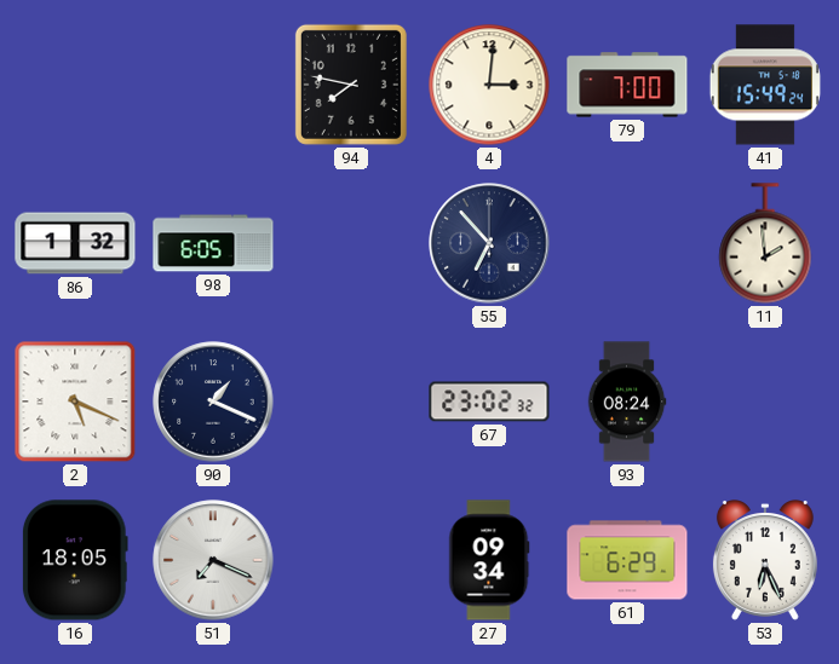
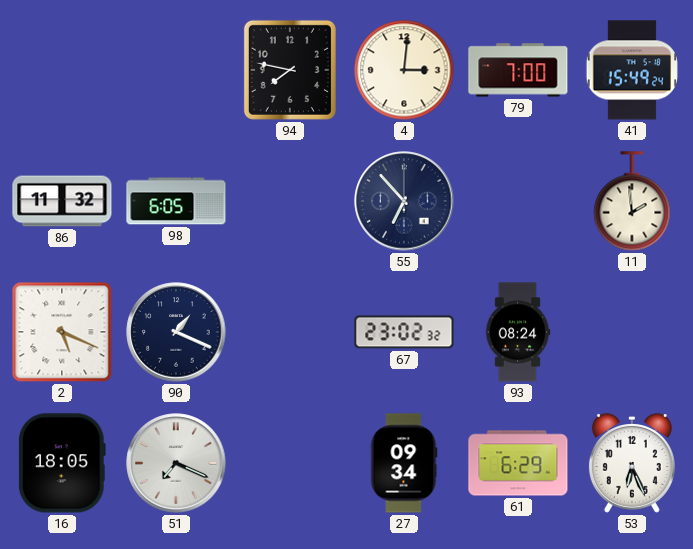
86: 1:32 -> 11:32
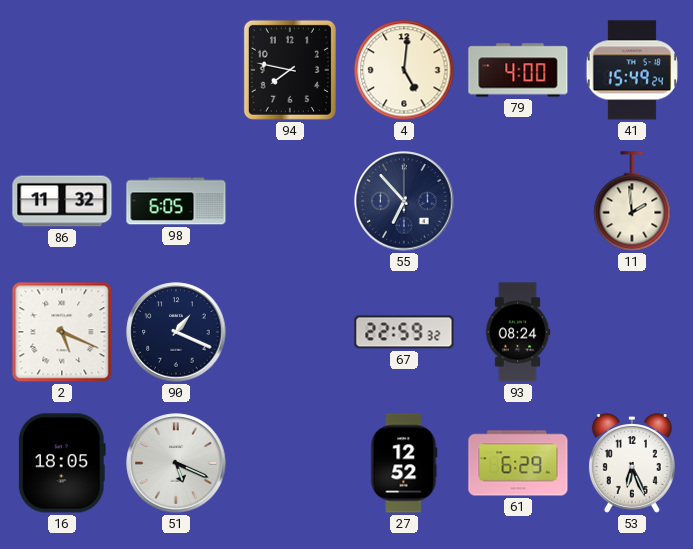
4: 3:01 -> 5:01
79: 7:00 -> 4:00
67: 23:02 -> 22:59
51: 7:19 -> 5:19
27: 09:34 -> 12:52
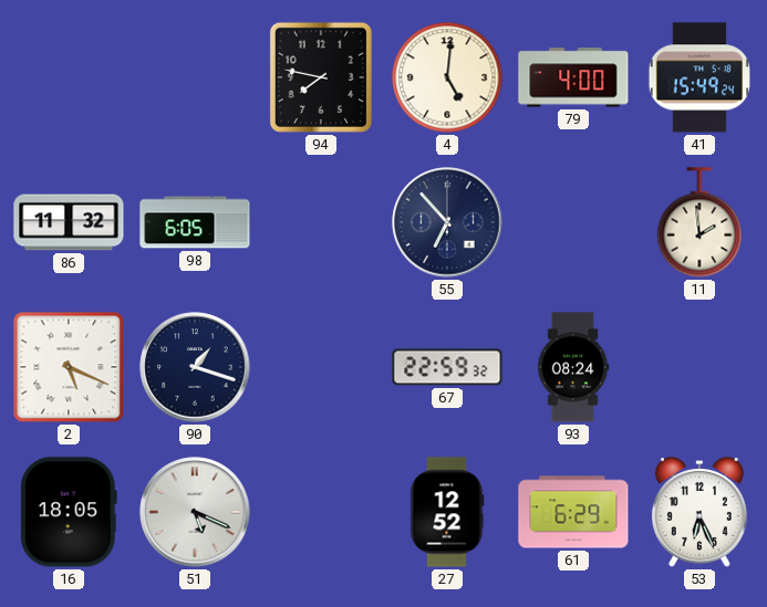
90: 1:19 -> 1:18
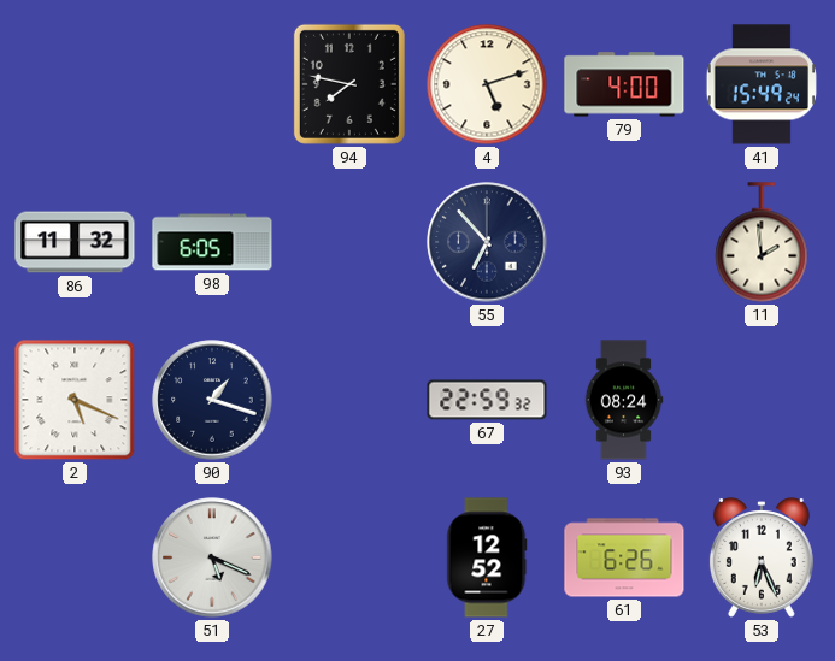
4: 5:01 -> 5:12
16: 18:05 -> none
61: 6:29 -> 6:26
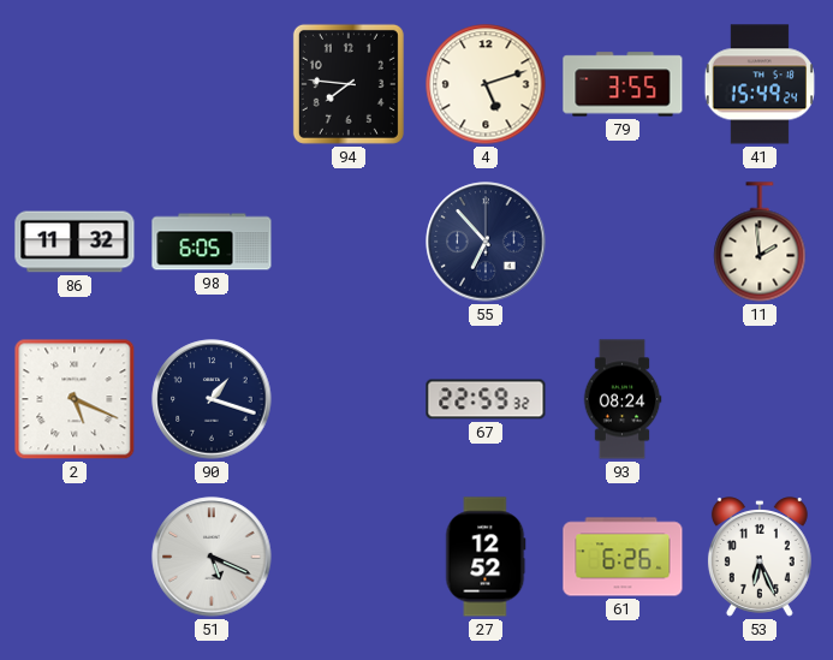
94: 7:47 -> 7:46
79: 4:00 -> 3:55
